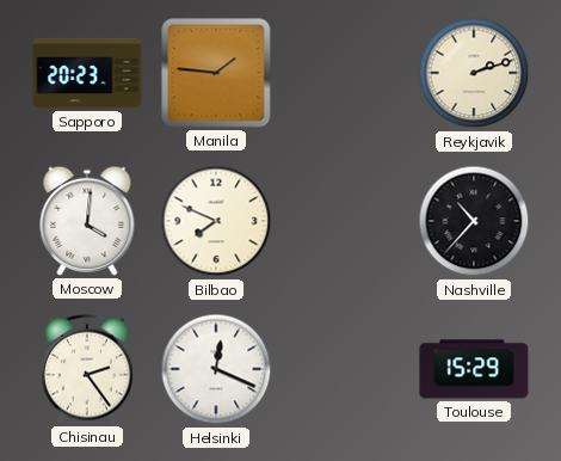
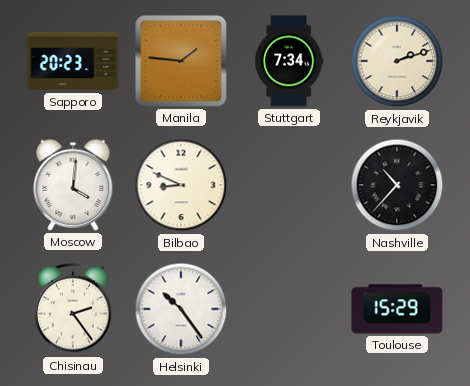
Stuttgart: none -> 7:34
Bilbao: 7:49 -> 8:49
Helsinki: 12:19 -> 10:24
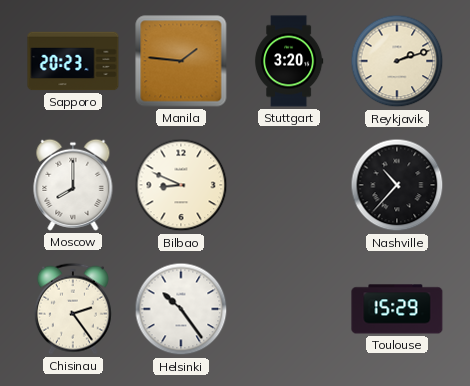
Stuttgart: 7:34 -> 3:20
Moscow: 4:01 -> 8:00
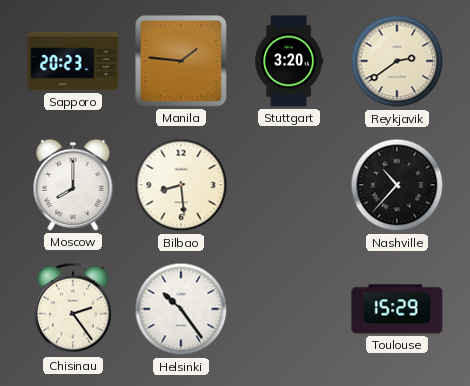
Reykjavik: 2:12 -> 2:39
Bilbao: 8:49 -> 8:29
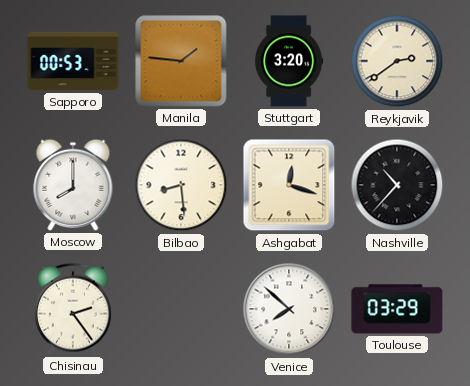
Sapporo: 20:23 -> 00:53
Ashgabat: none -> 12:18
Helsinki: 10:24 -> none
Venice: none -> 7:52
Toulouse: 15:29 -> 03:29
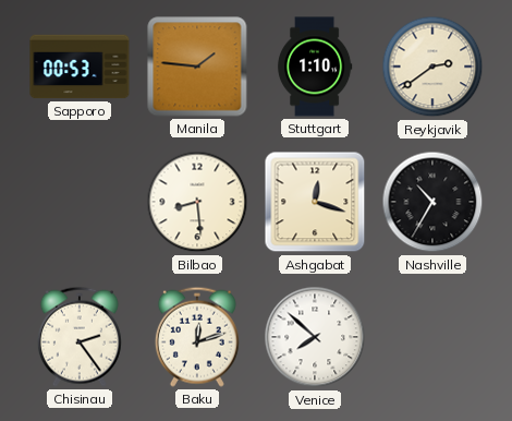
Stuttgart: 3:20 -> 1:10
Moscow: 8:00 -> none
Nashville: 10:37 -> 10:35
Baku: none -> 12:12
Toulouse: 03:29 -> none
